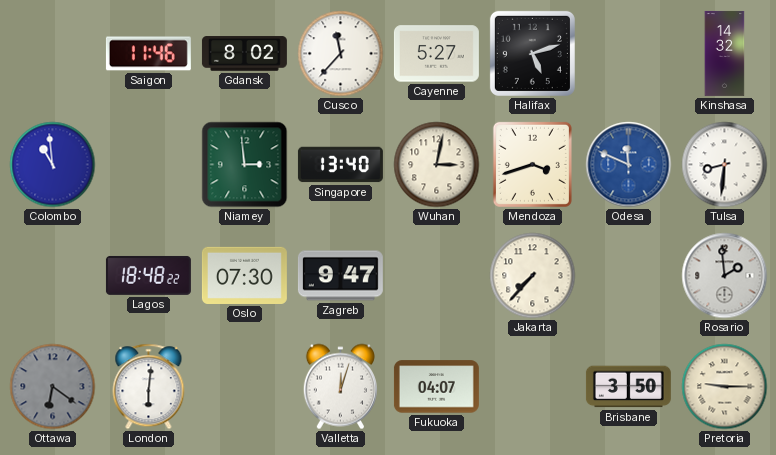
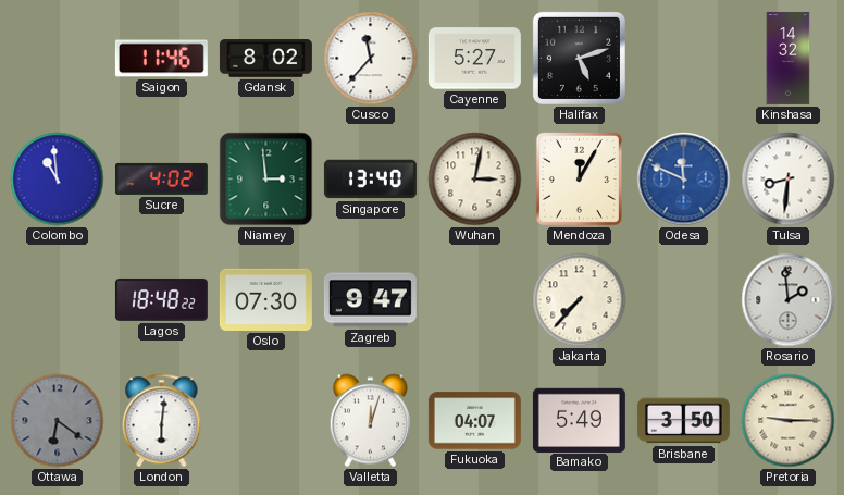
Sucre: none -> 4:02
Mendoza: 3:42 -> 12:05
Bamako: none -> 5:49
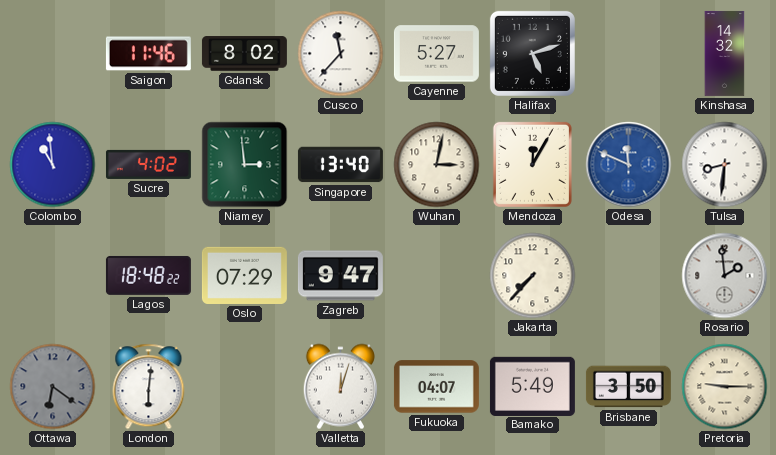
Oslo: 07:30 -> 07:29
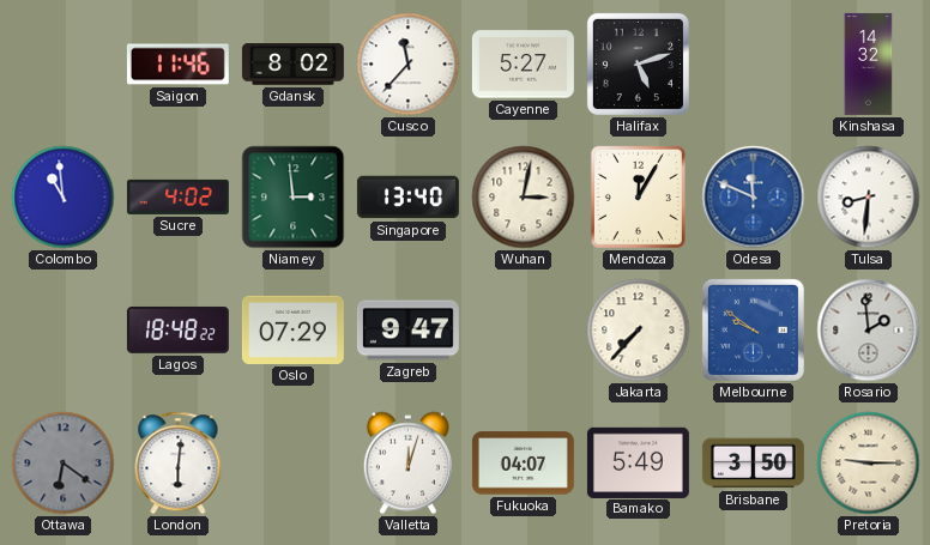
Melbourne: none -> 9:51
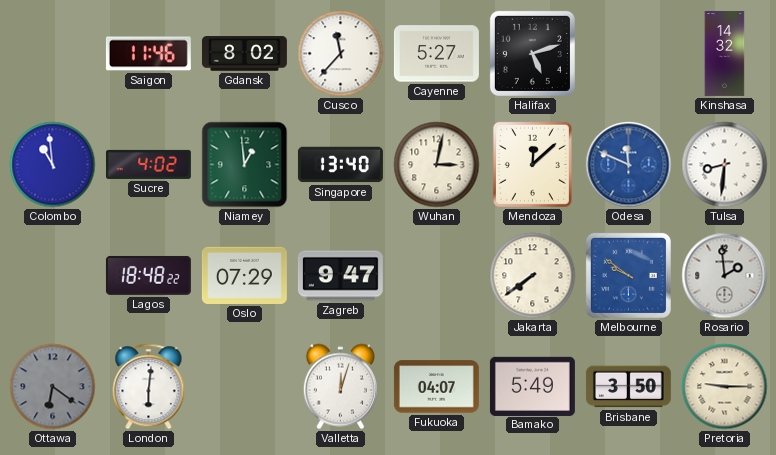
Niamey: 2:59 -> 12:59
Mendoza: 12:05 -> 12:08
Jakarta: 7:37 -> 7:39
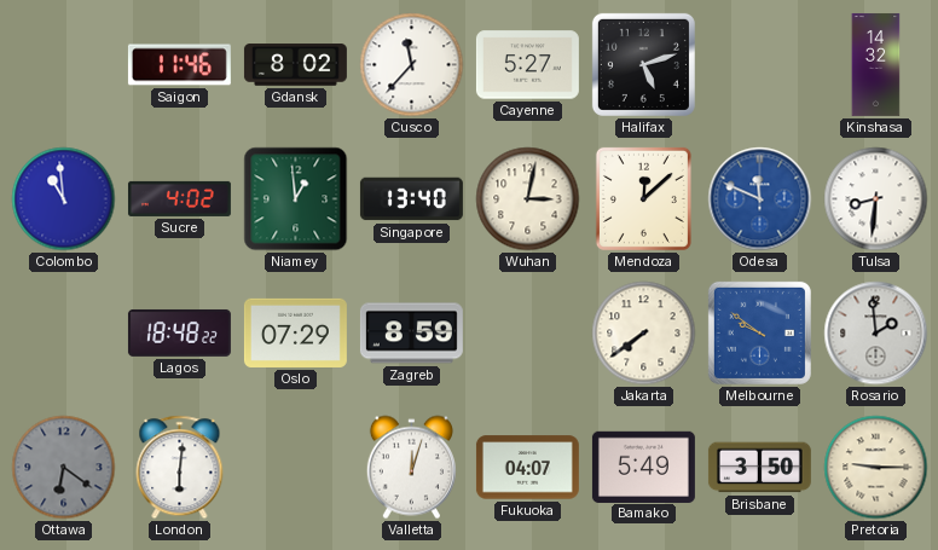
Zagreb: 9:47 -> 8:59
